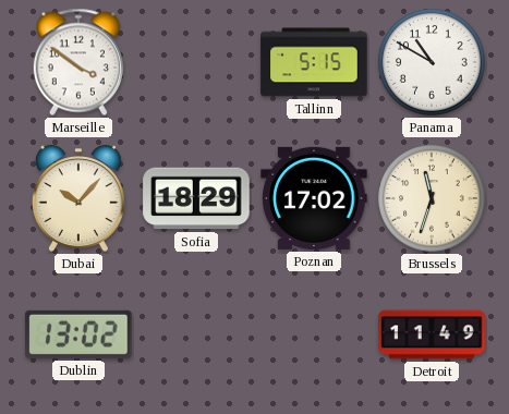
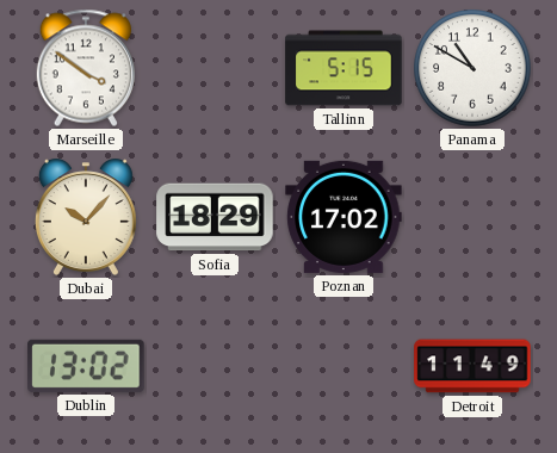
Brussels: 11:33 -> none
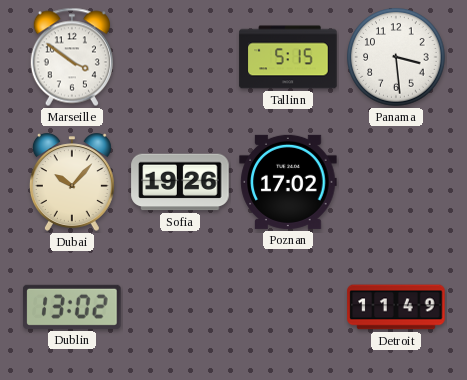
Panama: 10:50 -> 3:29
Sofia: 18:29 -> 19:26
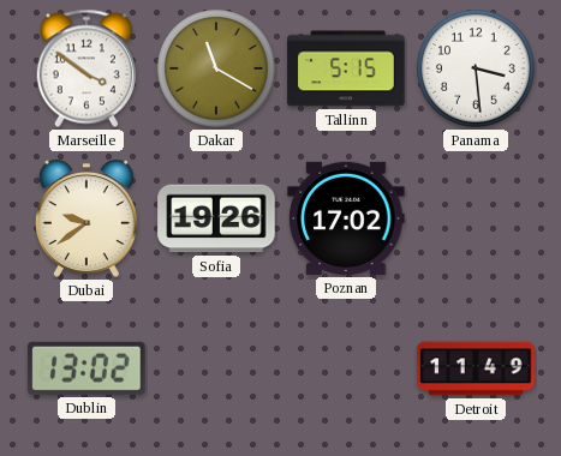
Dakar: none -> 11:20
Dubai: 10:07 -> 9:39
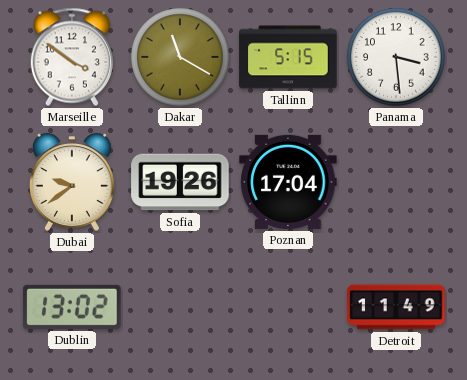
Poznan: 17:02 -> 17:04
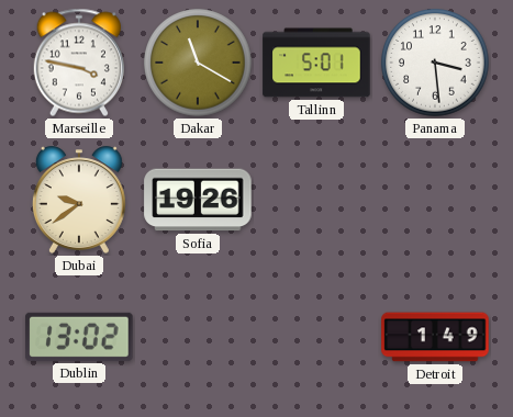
Marseille: 3:51 -> 3:47
Tallinn: 5:15 -> 5:01
Poznan: 17:04 -> none
Detroit: 11:49 -> 1:49
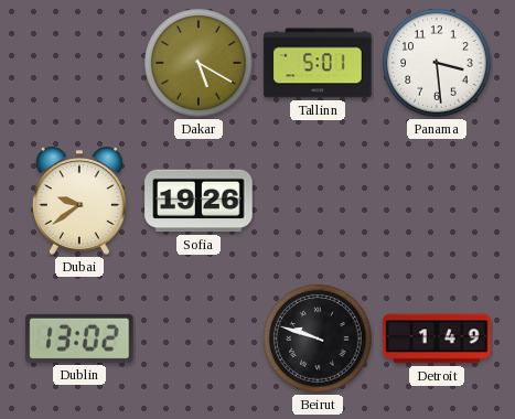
Marseille: 3:47 -> none
Dakar: 11:20 -> 5:20
Beirut: none -> 9:48
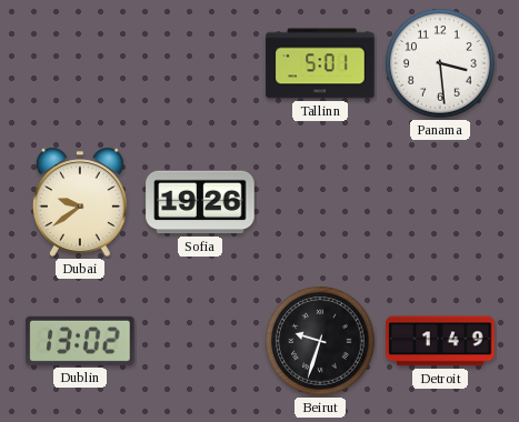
Dakar: 5:20 -> none
Beirut: 9:48 -> 9:33
